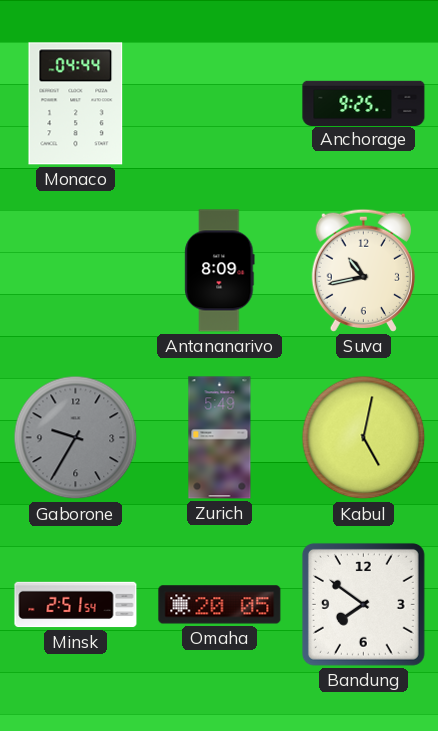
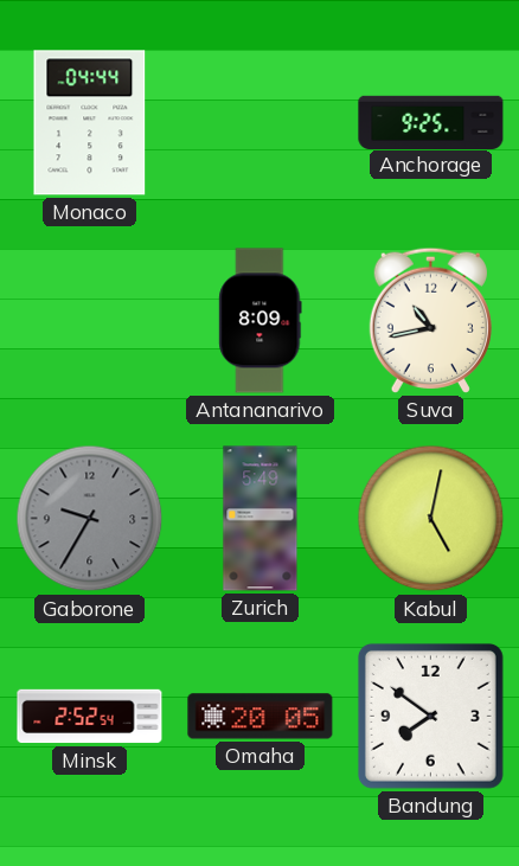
Minsk: 2:51 -> 2:52
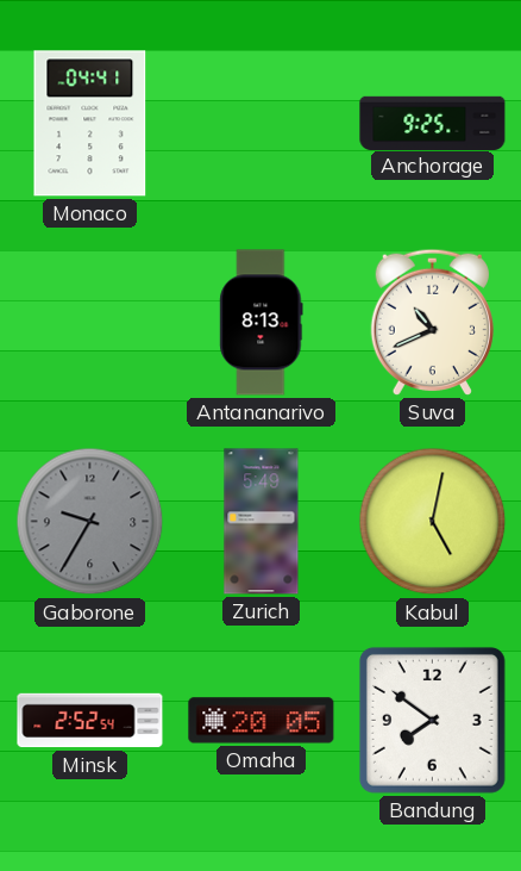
Monaco: 04:44 -> 04:41
Antananarivo: 8:09 -> 8:13
Suva: 10:43 -> 10:41
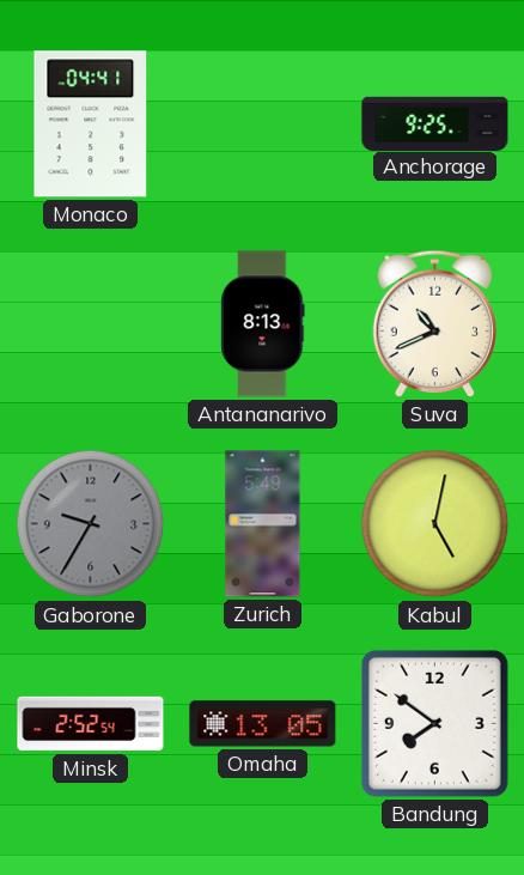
Omaha: 20:05 -> 13:05
